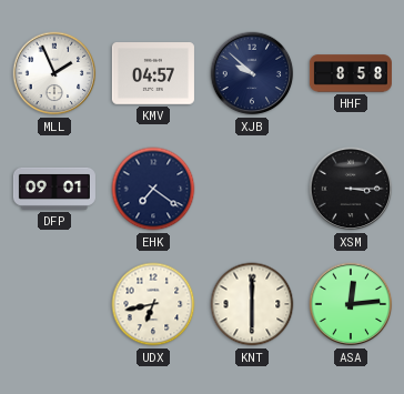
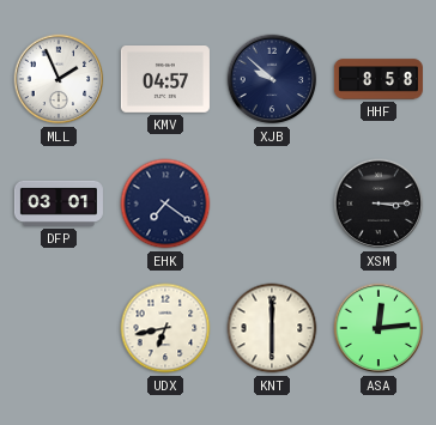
DFP: 09:01 -> 03:01
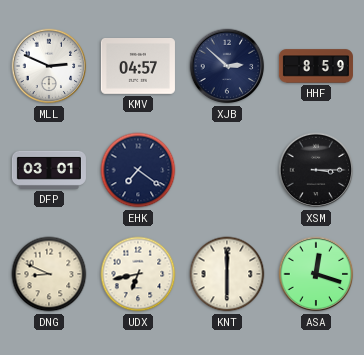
MLL: 1:56 -> 2:49
XJB: 9:52 -> 2:52
HHF: 8:58 -> 8:59
DNG: none -> 8:49
ASA: 12:14 -> 12:18
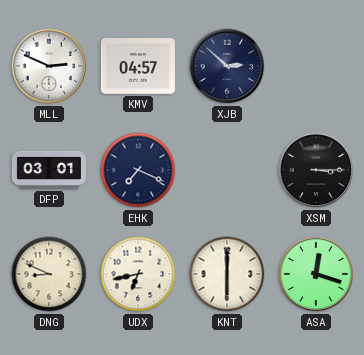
HHF: 8:59 -> none
EHK: 7:21 -> 7:19
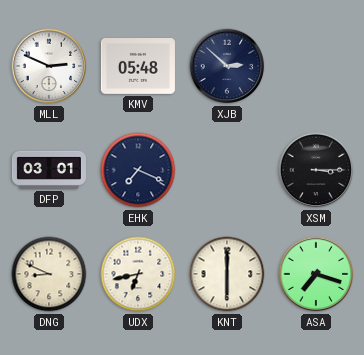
KMV: 04:57 -> 05:48
ASA: 12:18 -> 7:18
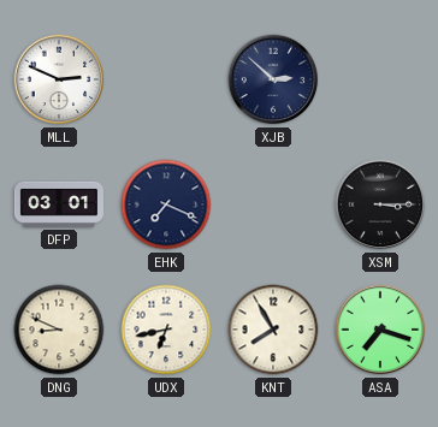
KMV: 05:48 -> none
KNT: 6:00 -> 7:55
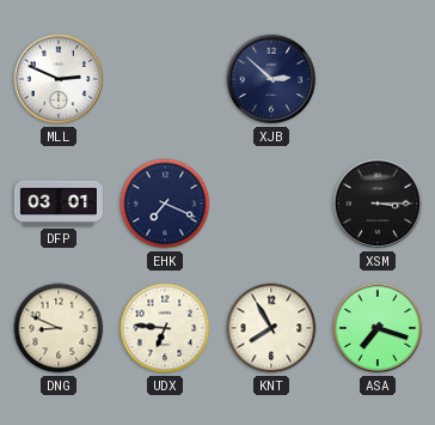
UDX: 6:43 -> 6:46
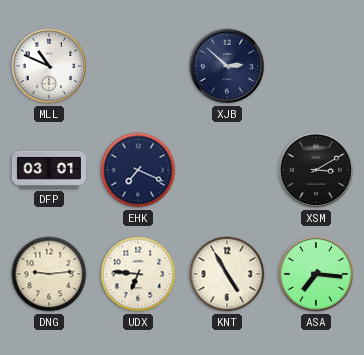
MLL: 2:49 -> 10:49
XSM: 3:15 -> 3:10
DNG: 8:49 -> 9:14
KNT: 7:55 -> 4:55
ASA: 7:18 -> 7:16
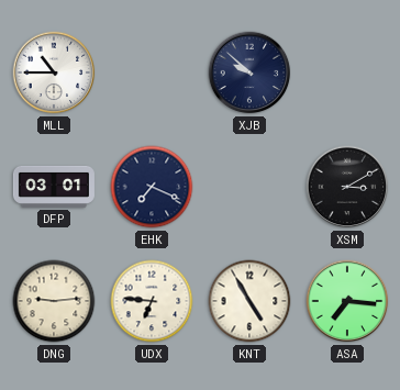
MLL: 10:49 -> 10:45
XJB: 2:52 -> 9:52
